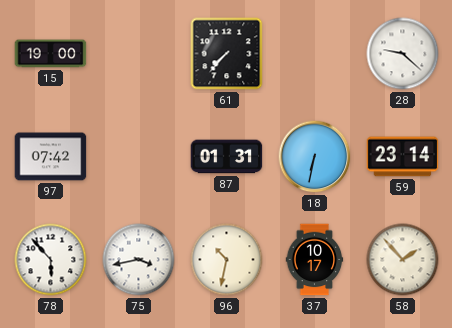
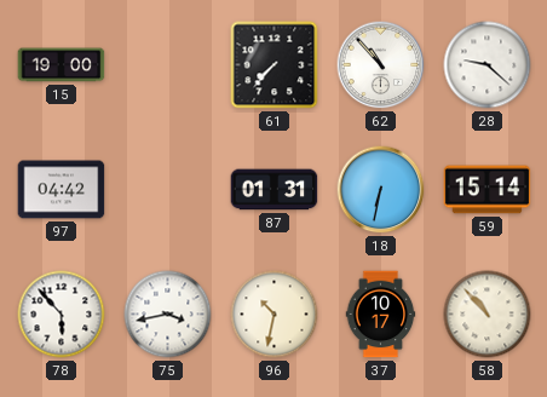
62: none -> 10:53
97: 07:42 -> 04:42
59: 23:14 -> 15:14
58: 1:53 -> 10:53
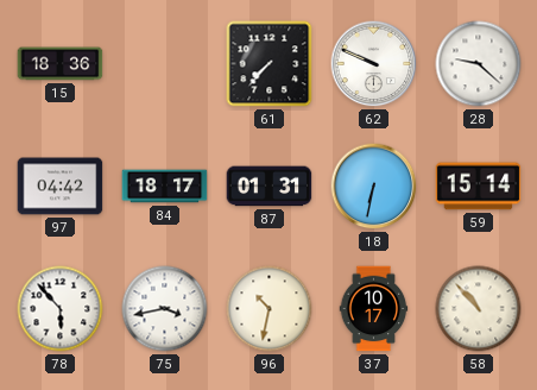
15: 19:00 -> 18:36
62: 10:53 -> 9:49
84: none -> 18:17
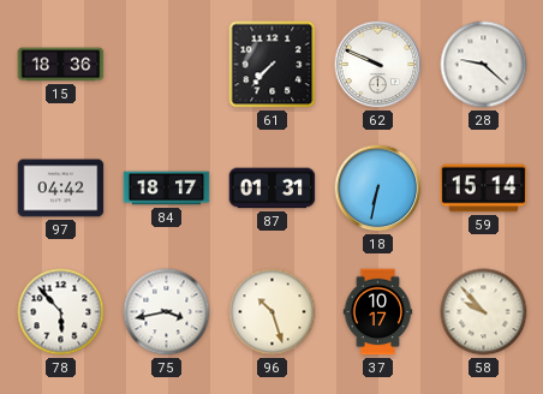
96: 10:32 -> 10:27
58: 10:53 -> 9:53
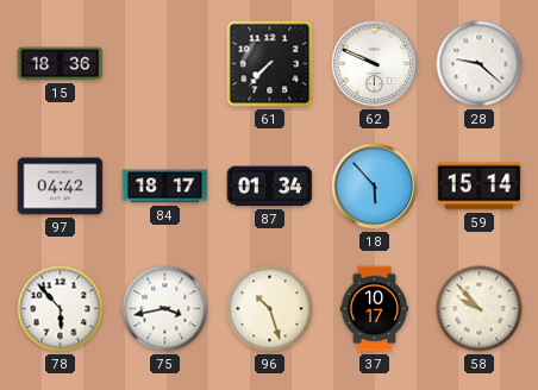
87: 01:31 -> 01:34
18: 6:32 -> 5:53
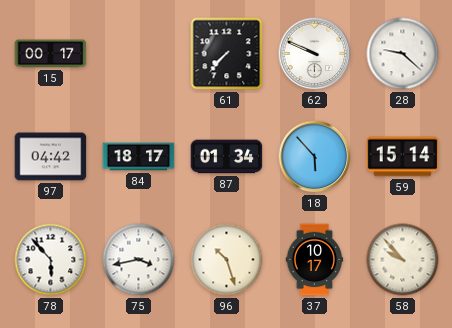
15: 18:36 -> 00:17
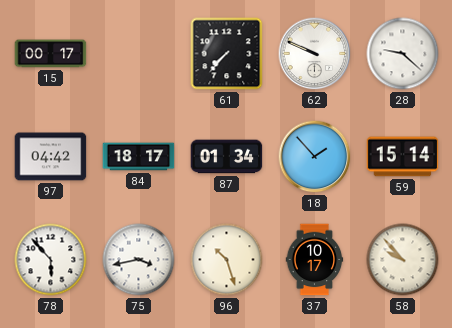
18: 5:53 -> 1:53
